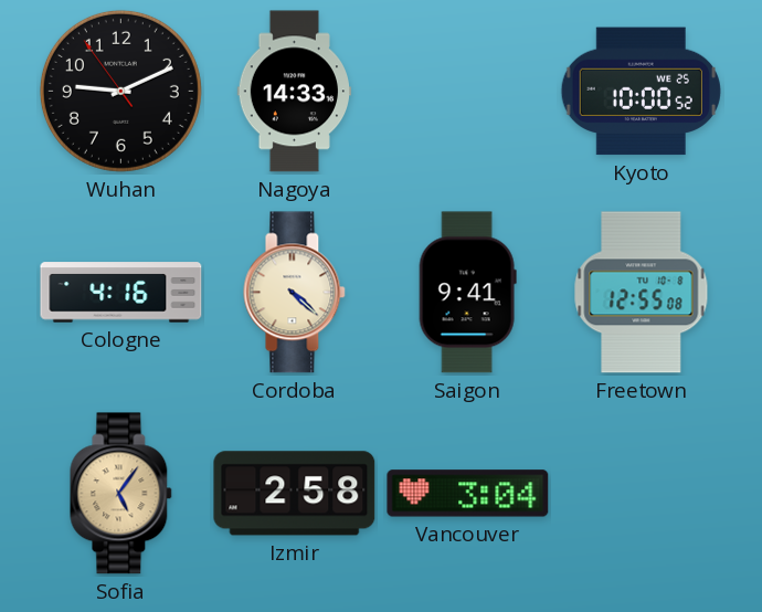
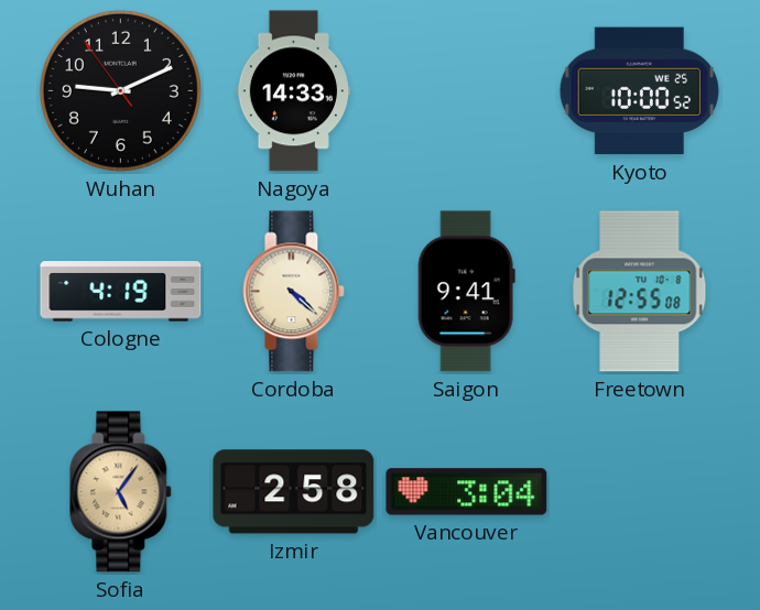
Cologne: 4:16 -> 4:19
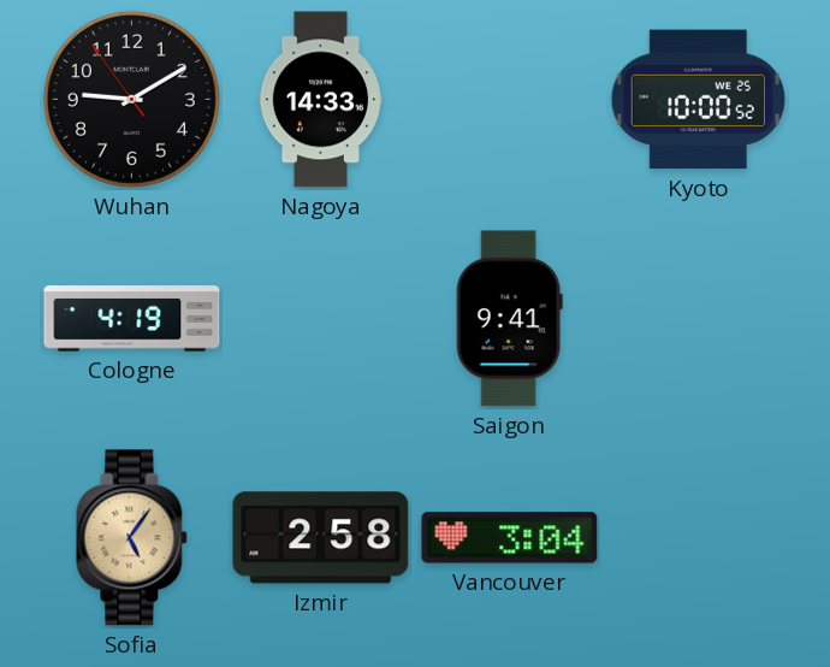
Wuhan: 9:10 -> 9:09
Cordoba: 4:22 -> none
Freetown: 12:55 -> none
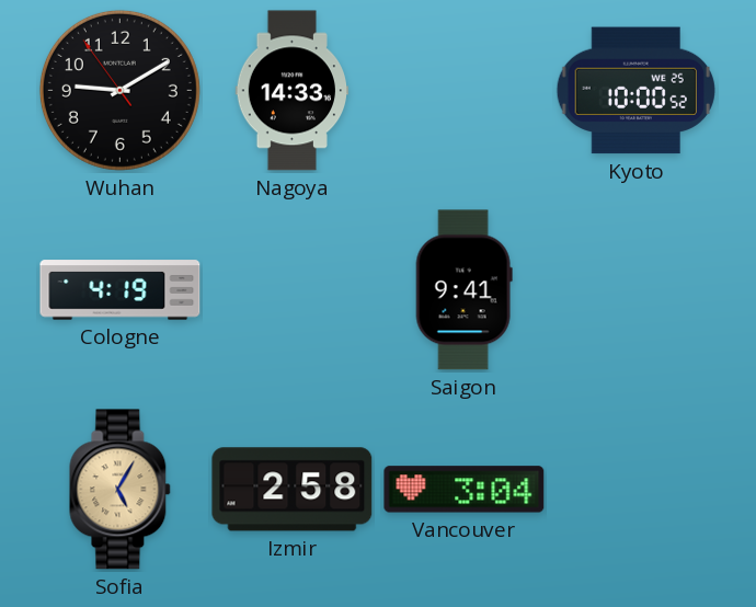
Sofia: 5:06 -> 5:05
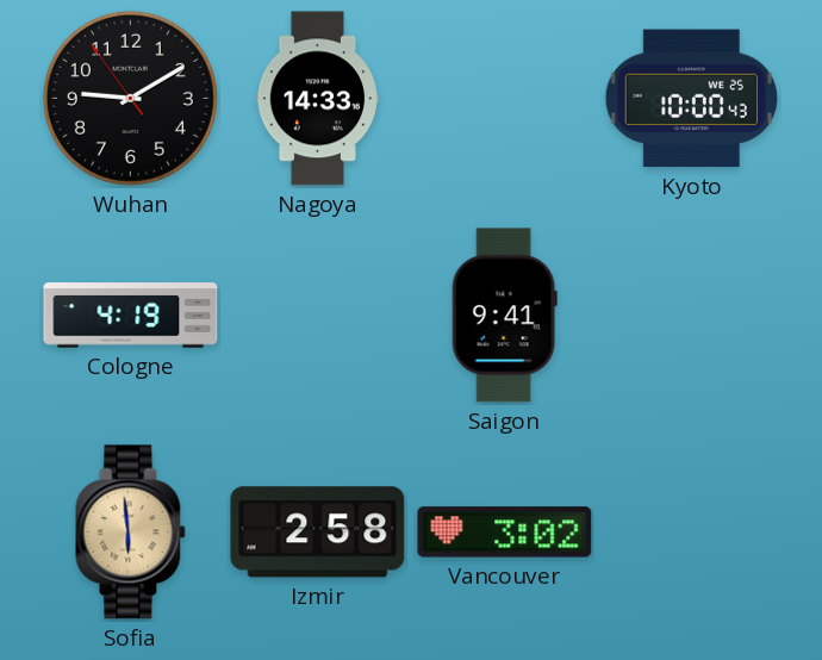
Kyoto: 10:00:52 -> 10:00:43
Sofia: 5:05 -> 5:59
Vancouver: 3:04 -> 3:02
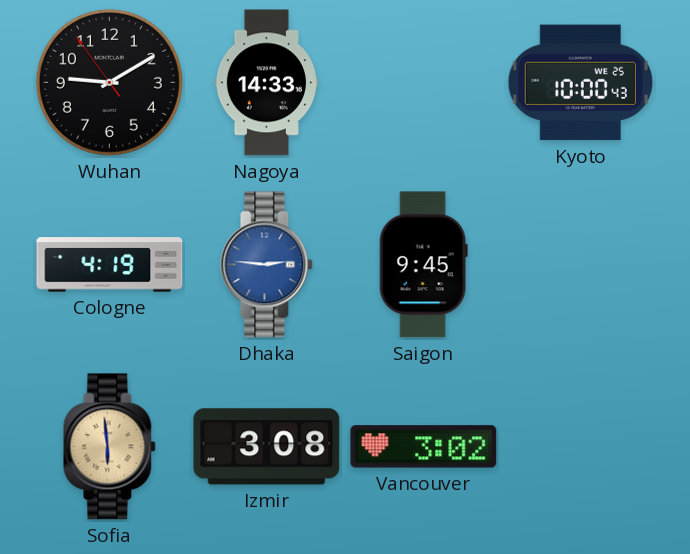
Dhaka: none -> 2:46
Saigon: 9:41 -> 9:45
Izmir: 2:58 -> 3:08
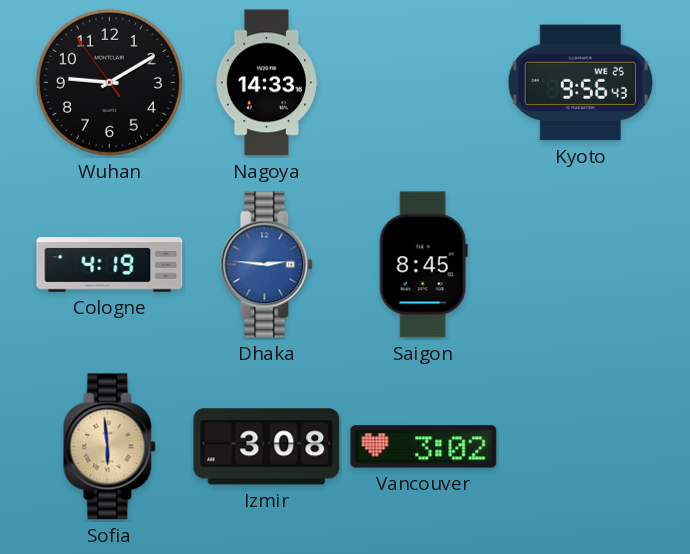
Kyoto: 10:00 -> 9:56
Saigon: 9:45 -> 8:45
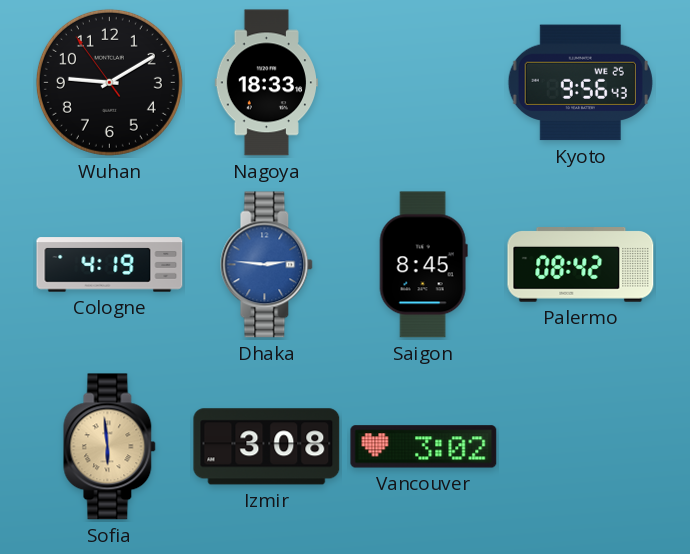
Nagoya: 14:33 -> 18:33
Palermo: none -> 08:42
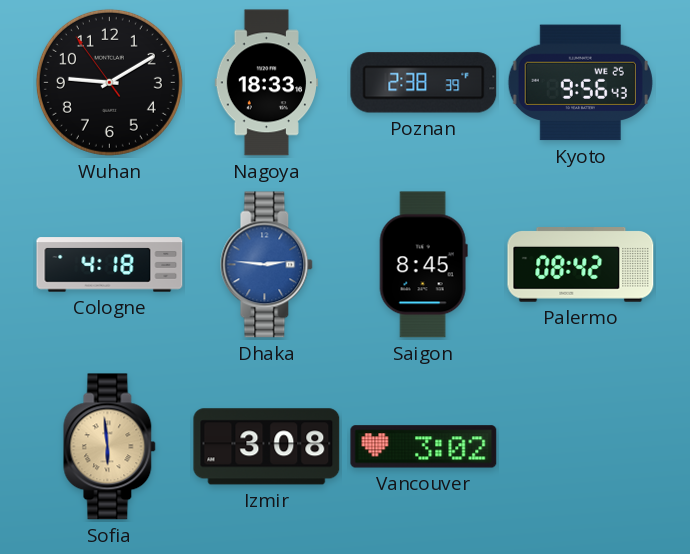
Poznan: none -> 2:38
Cologne: 4:19 -> 4:18
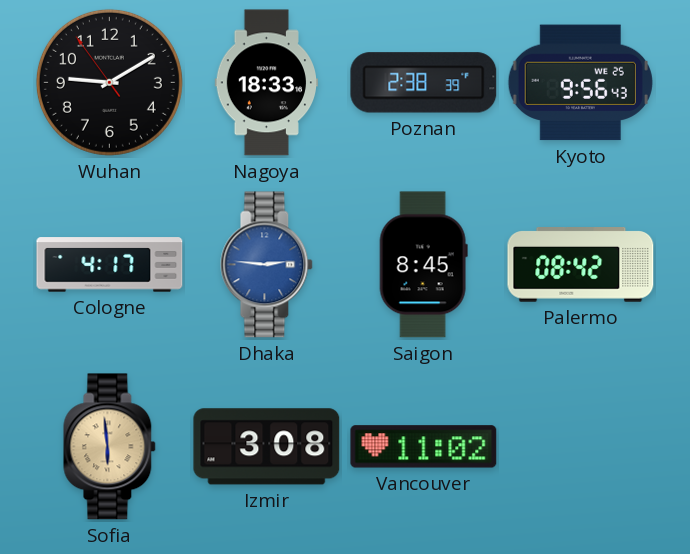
Cologne: 4:18 -> 4:17
Vancouver: 3:02 -> 11:02
